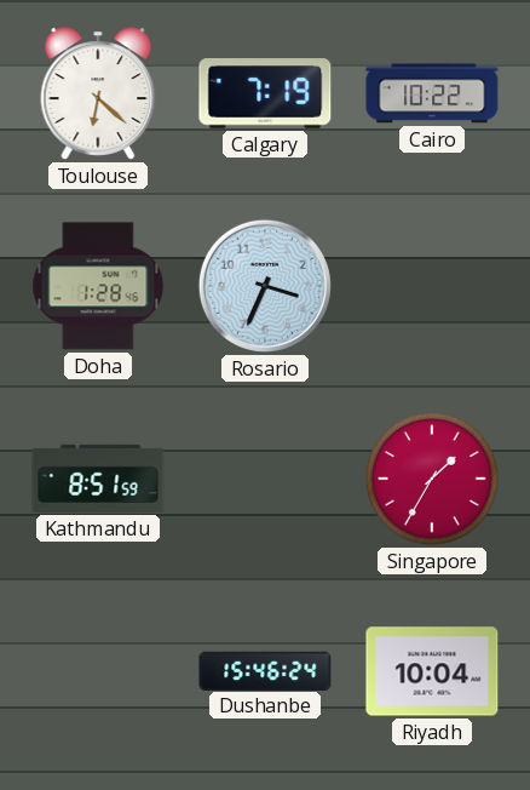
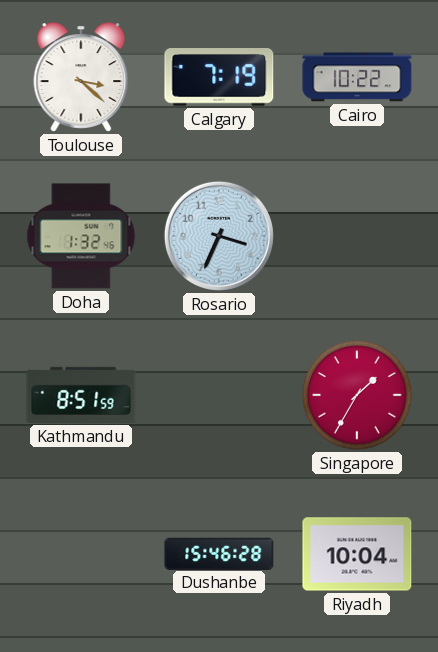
Toulouse: 6:22 -> 3:22
Doha: 1:28 -> 1:32
Dushanbe: 15:46:24 -> 15:46:28
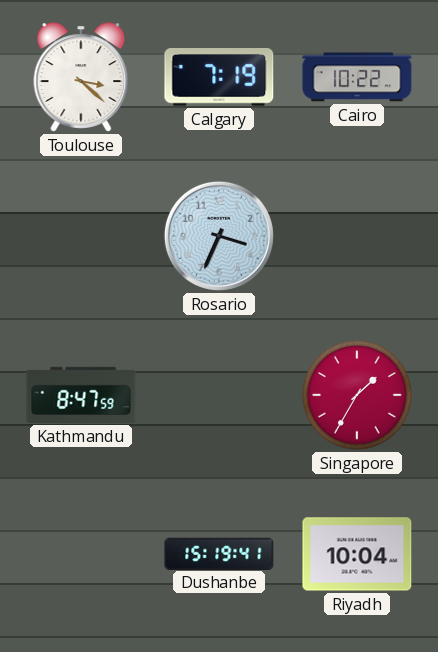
Doha: 1:32 -> none
Kathmandu: 8:51 -> 8:47
Dushanbe: 15:46 -> 15:19
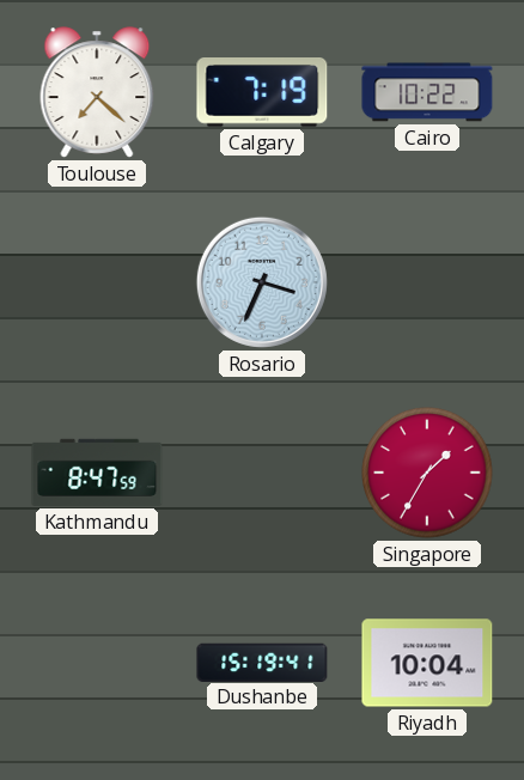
Toulouse: 3:22 -> 7:22
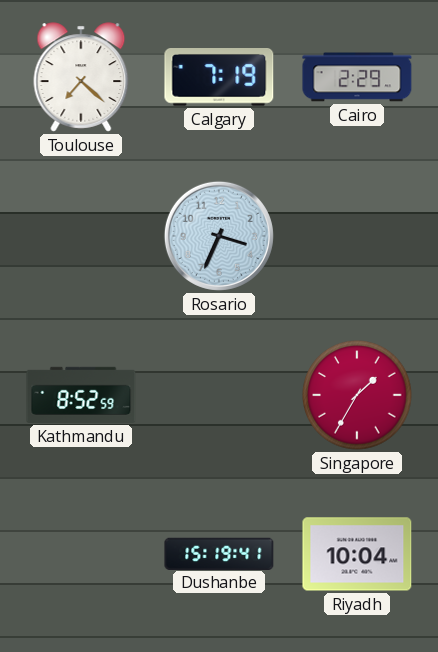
Cairo: 10:22 -> 2:29
Kathmandu: 8:47 -> 8:52
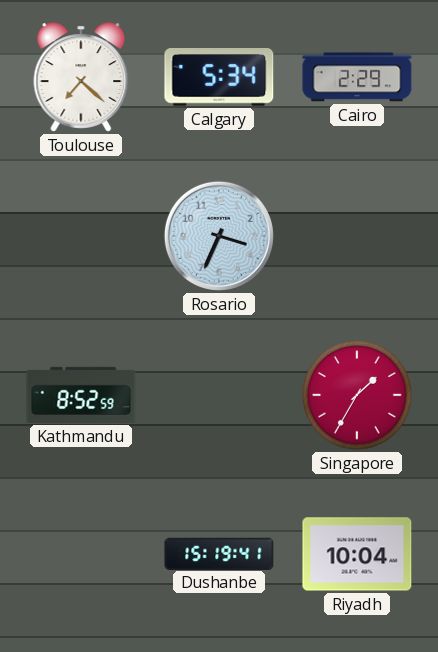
Calgary: 7:19 -> 5:34
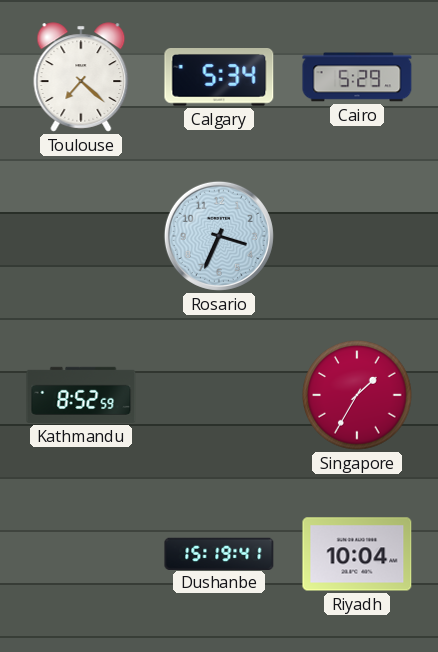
Cairo: 2:29 -> 5:29
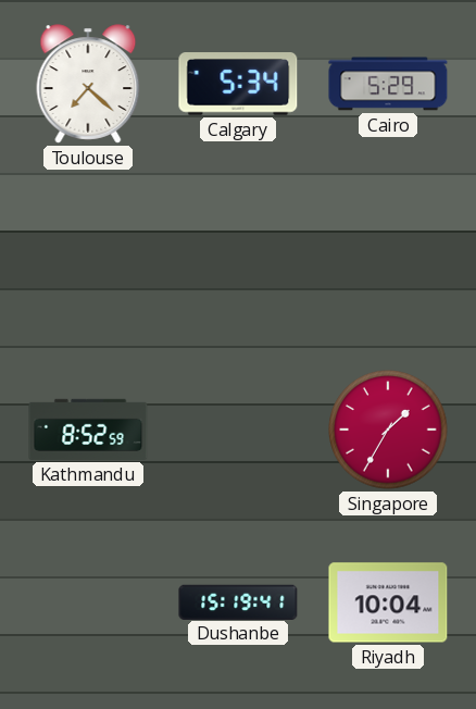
Rosario: 3:34 -> none
